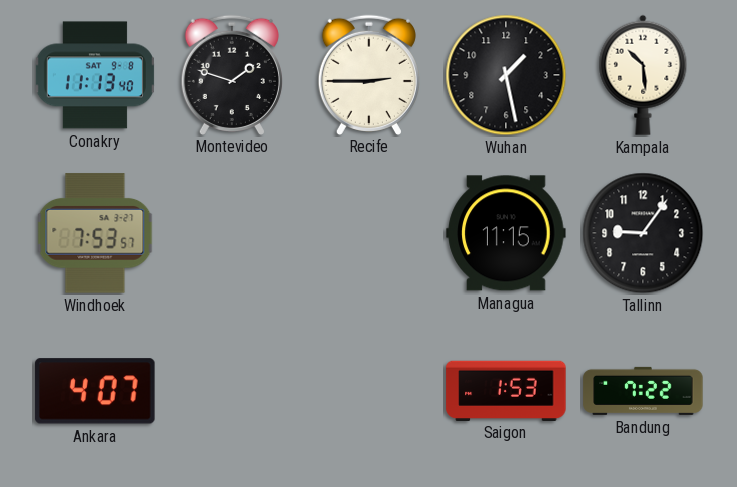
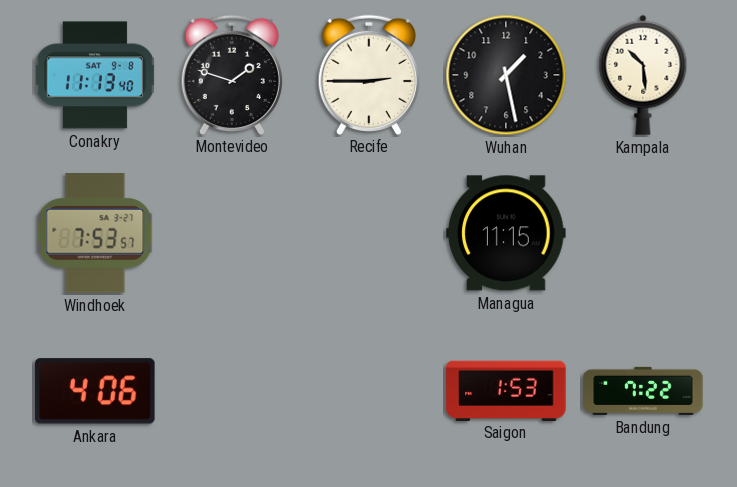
Tallinn: 9:06 -> none
Ankara: 4:07 -> 4:06
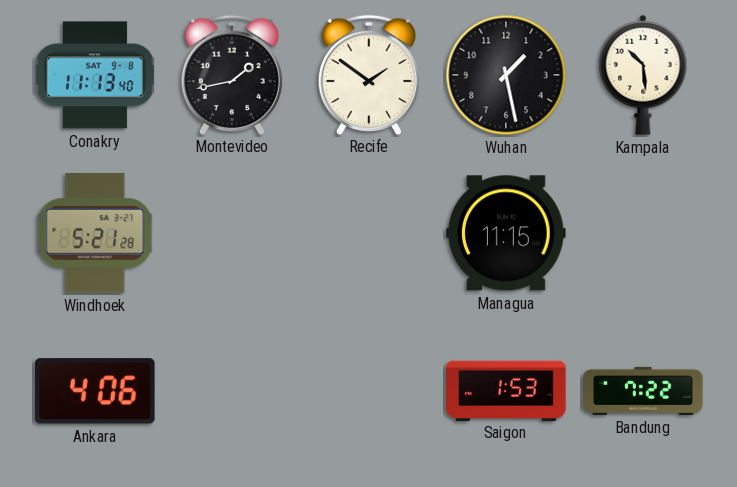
Montevideo: 1:48 -> 1:43
Recife: 2:45 -> 1:51
Windhoek: 7:53 -> 5:21
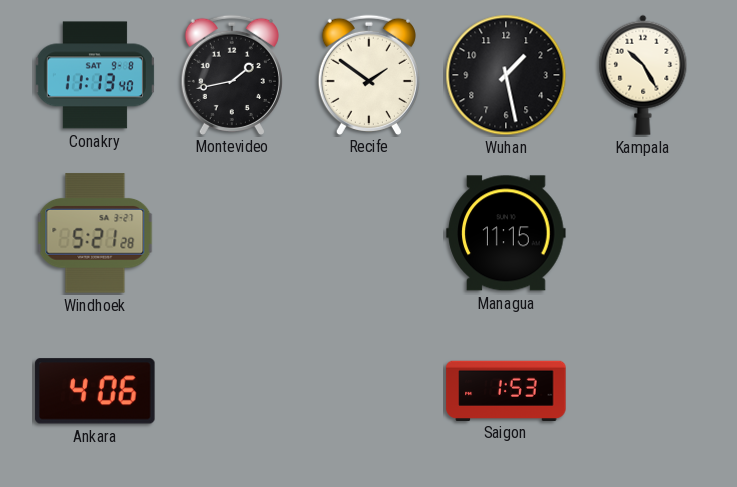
Kampala: 10:29 -> 10:25
Bandung: 7:22 -> none
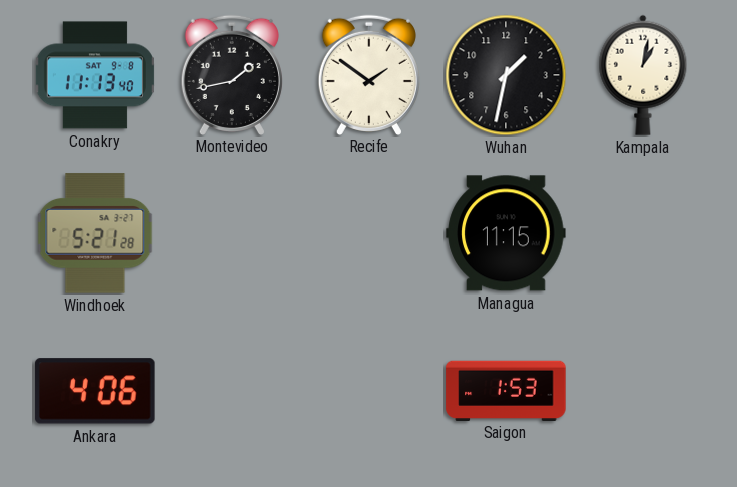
Wuhan: 1:28 -> 1:32
Kampala: 10:25 -> 1:02
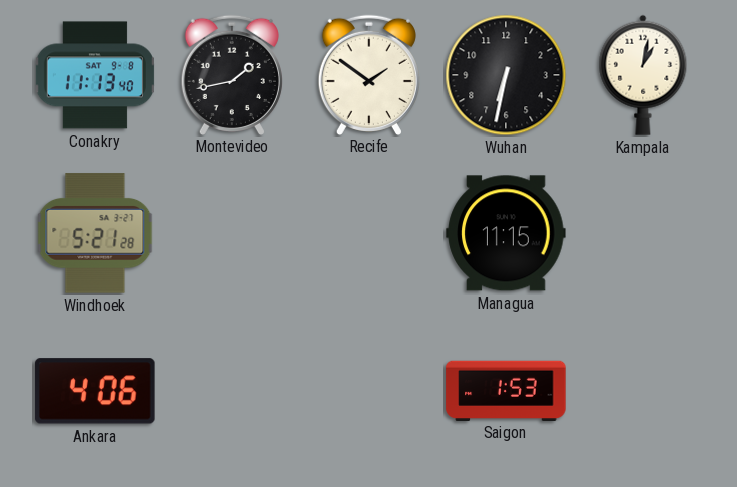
Wuhan: 1:32 -> 6:32
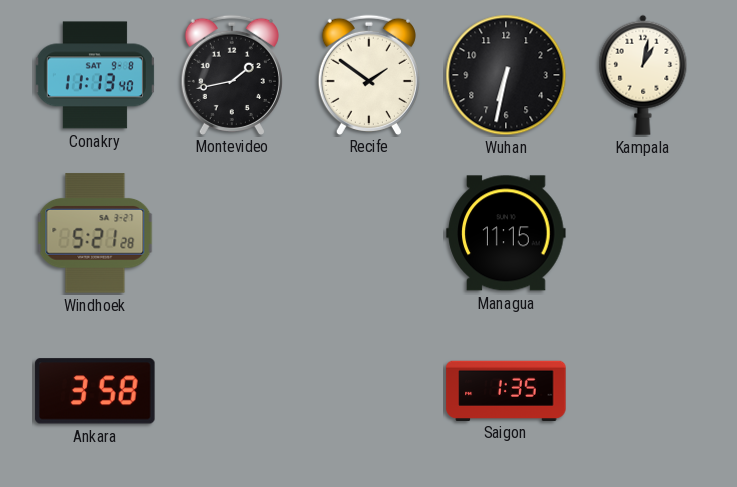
Ankara: 4:06 -> 3:58
Saigon: 1:53 -> 1:35
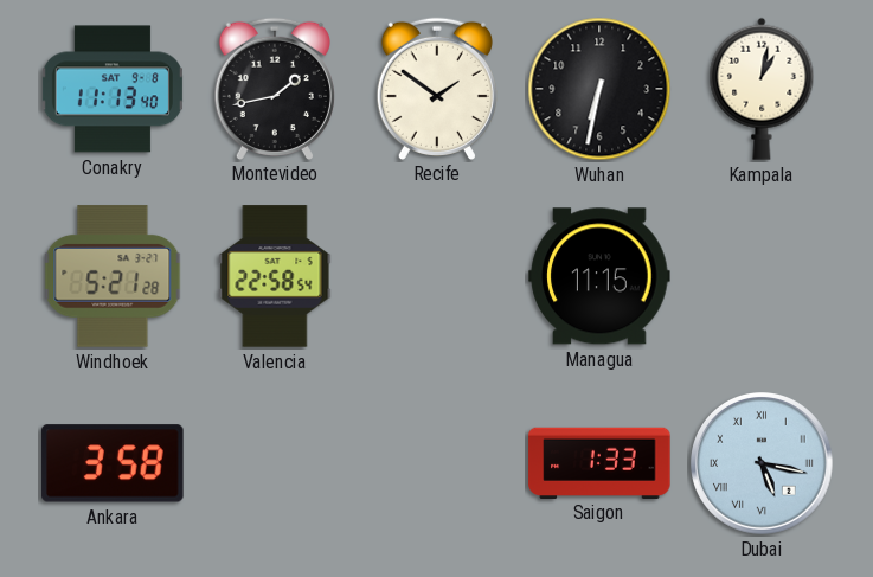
Valencia: none -> 22:58
Saigon: 1:35 -> 1:33
Dubai: none -> 5:17
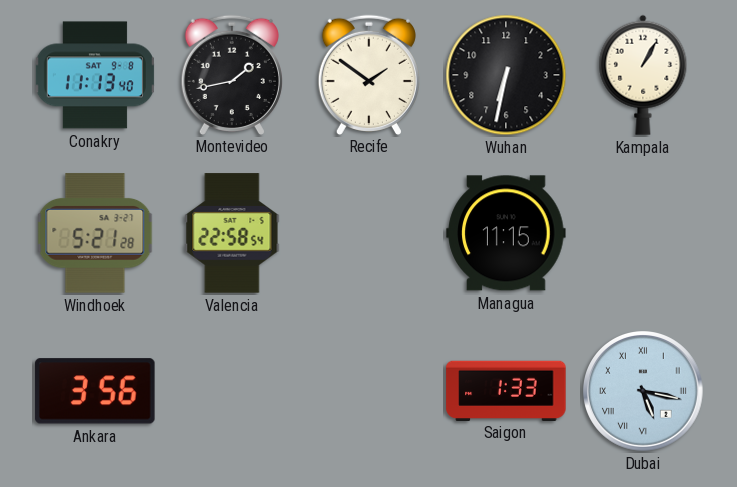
Kampala: 1:02 -> 1:05
Ankara: 3:58 -> 3:56
